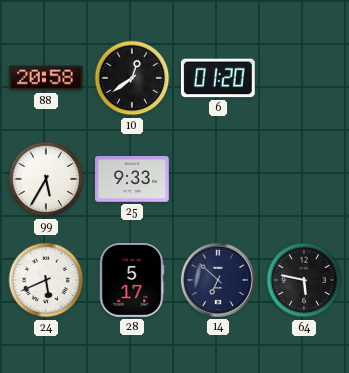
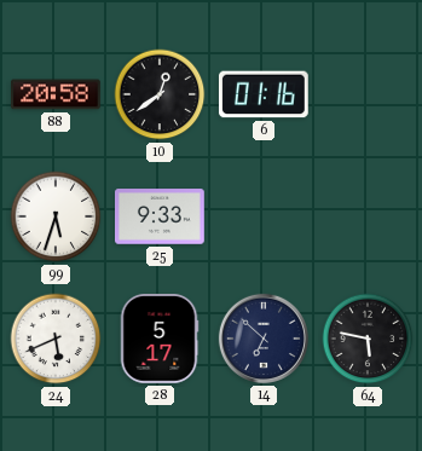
6: 01:20 -> 01:16
99: 5:35 -> 5:33
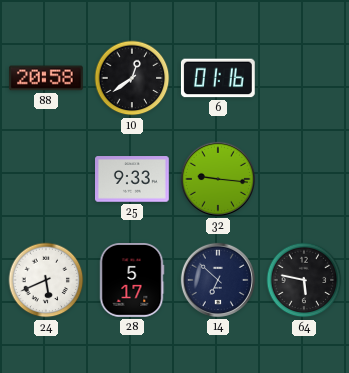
99: 5:33 -> none
32: none -> 9:16
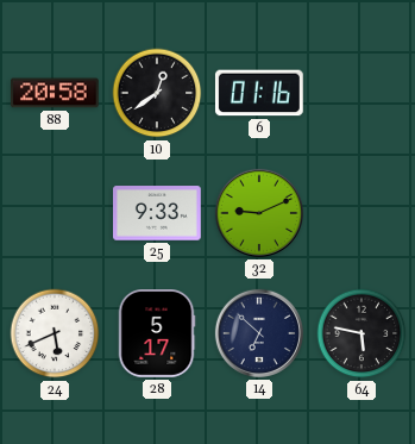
32: 9:16 -> 9:11
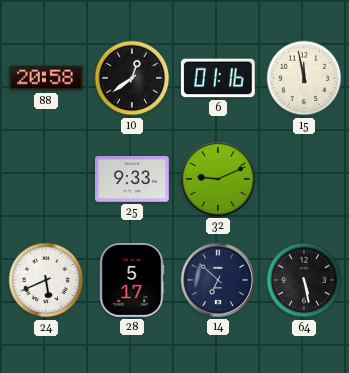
15: none -> 11:58
64: 5:47 -> 5:28
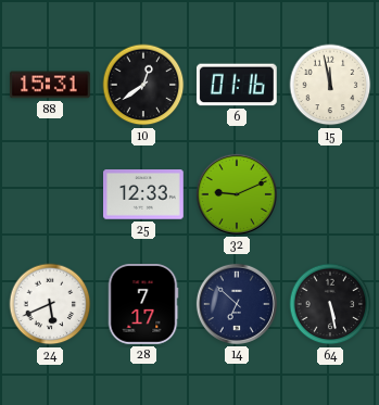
88: 20:58 -> 15:31
25: 9:33 -> 12:33
28: 5:17 -> 7:17
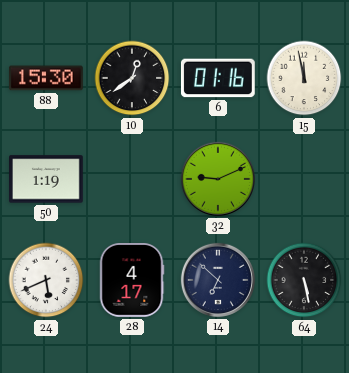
88: 15:31 -> 15:30
50: none -> 1:19
25: 12:33 -> none
28: 7:17 -> 4:17
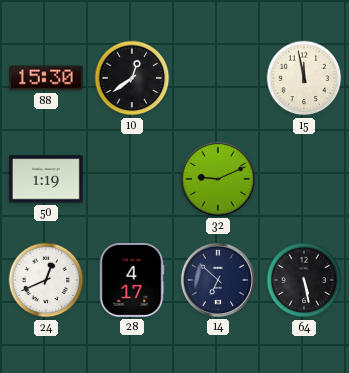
6: 01:16 -> none
24: 5:41 -> 12:41
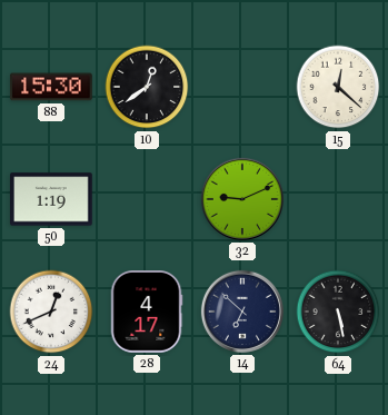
15: 11:58 -> 12:22
